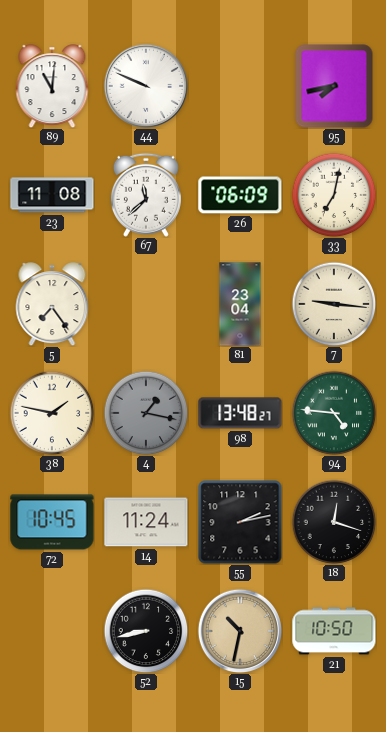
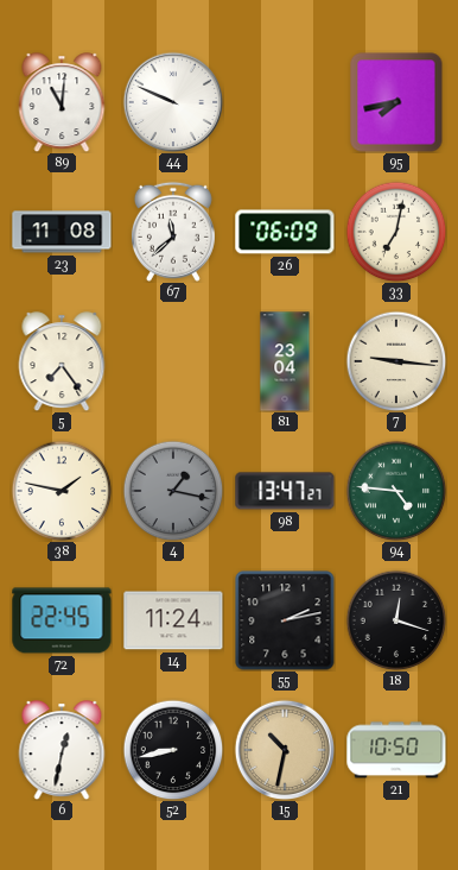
98: 13:48 -> 13:47
72: 10:45 -> 22:45
6: none -> 12:32
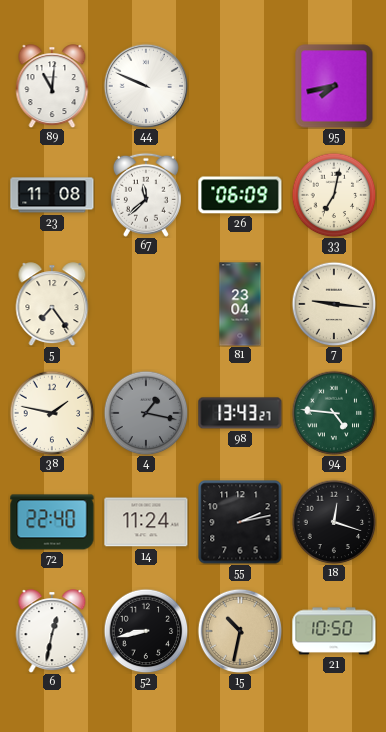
98: 13:47 -> 13:43
72: 22:45 -> 22:40
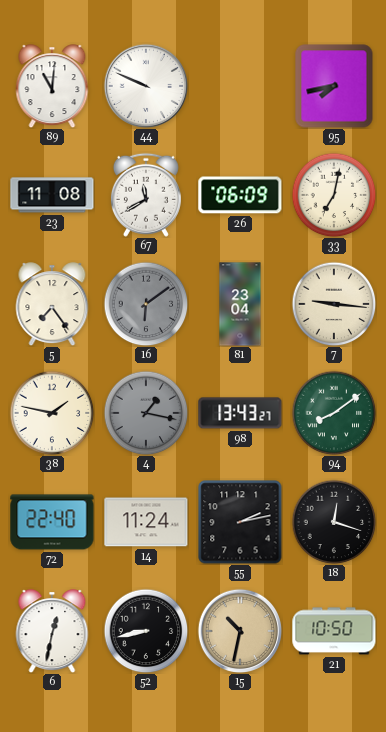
67: 11:38 -> 11:40
16: none -> 6:09
94: 4:46 -> 8:09
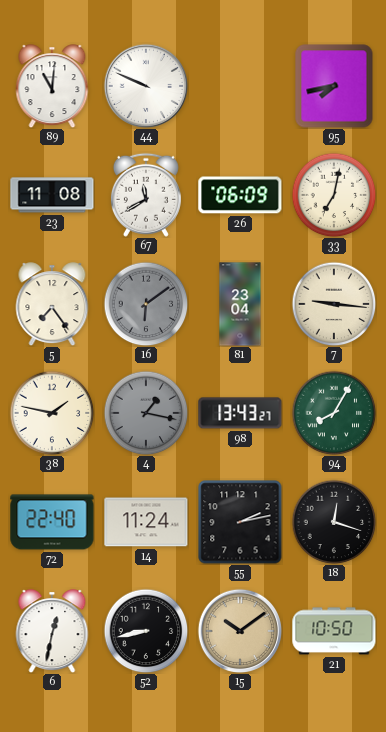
94: 8:09 -> 8:05
15: 10:32 -> 10:09
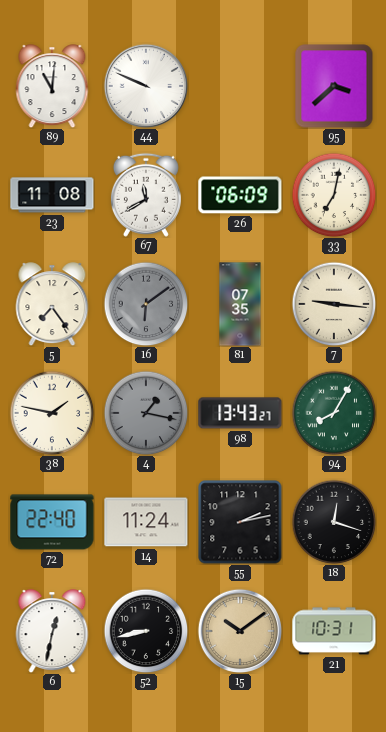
95: 7:43 -> 3:38
81: 23:04 -> 07:35
21: 10:50 -> 10:31
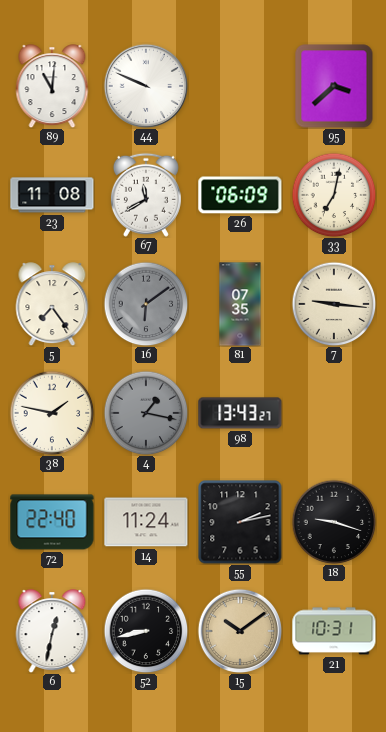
94: 8:05 -> none
18: 12:18 -> 9:18
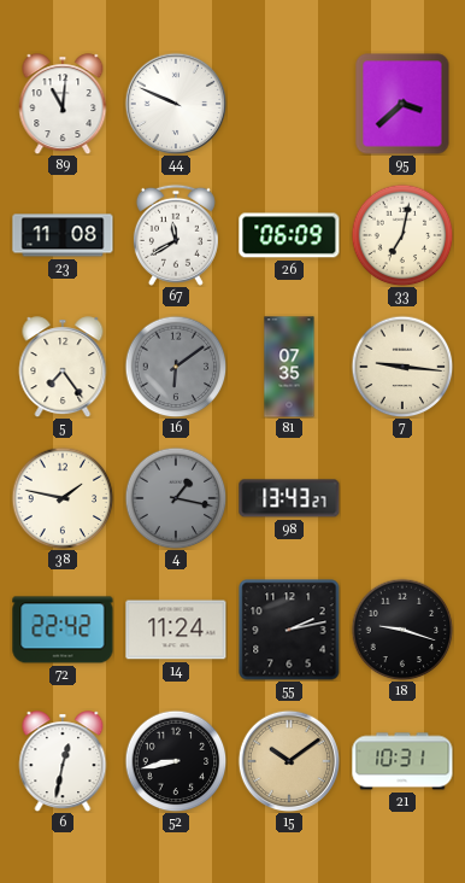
72: 22:40 -> 22:42
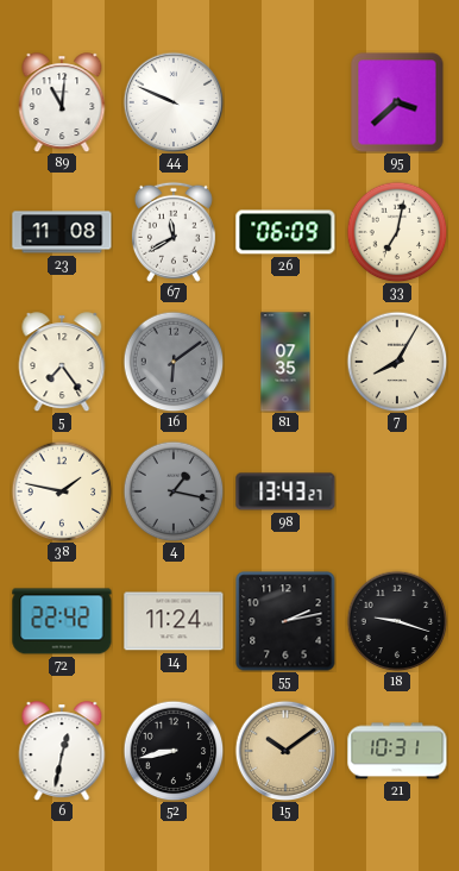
7: 9:16 -> 8:05
